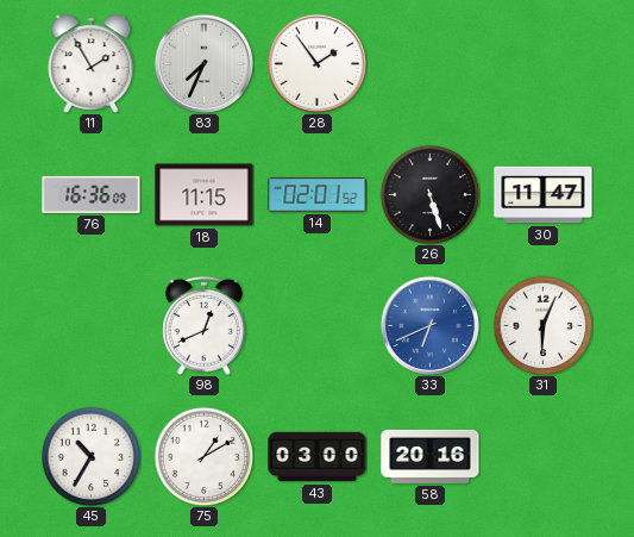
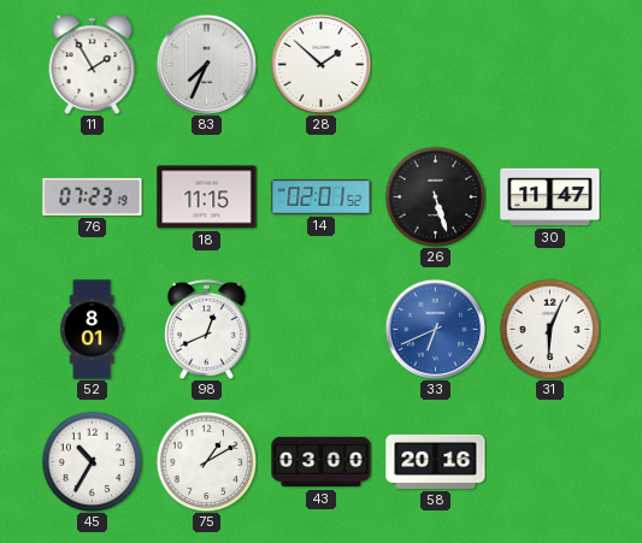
28: 1:54 -> 1:52
76: 16:36 -> 07:23
52: none -> 8:01
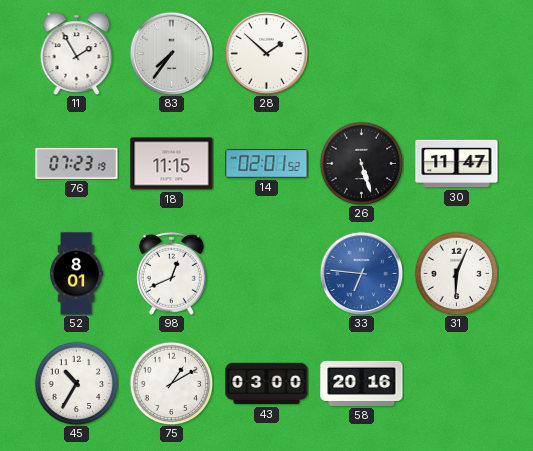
83: 7:34 -> 7:36
33: 6:41 -> 6:46
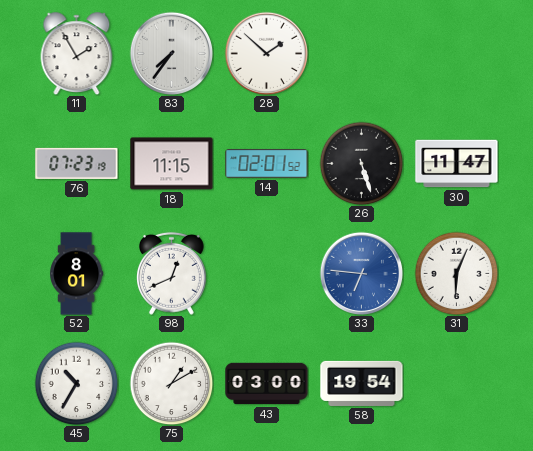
58: 20:16 -> 19:54
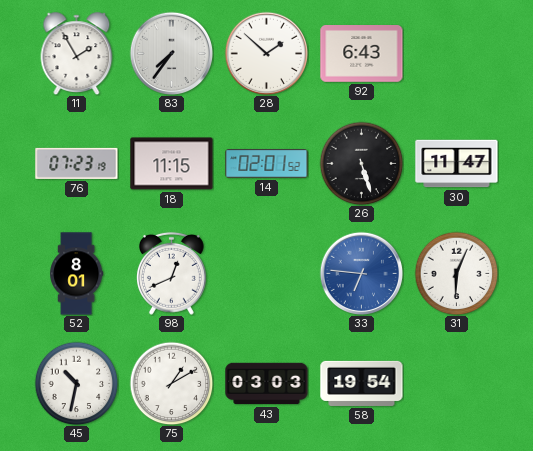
92: none -> 6:43
45: 10:35 -> 10:32
43: 03:00 -> 03:03
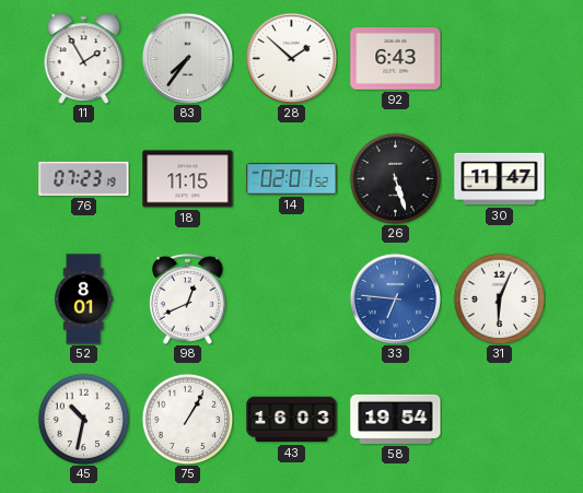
75: 1:10 -> 1:05
43: 03:03 -> 16:03
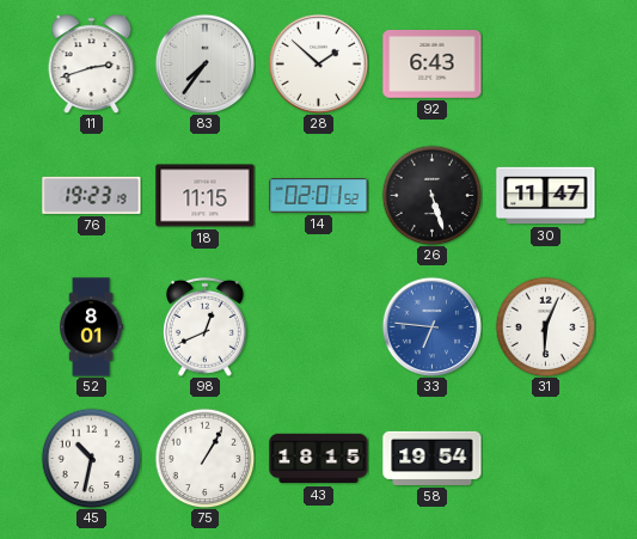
11: 1:55 -> 2:42
76: 07:23 -> 19:23
43: 16:03 -> 18:15
